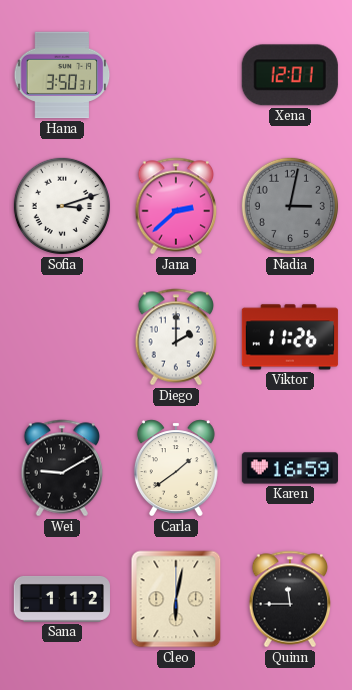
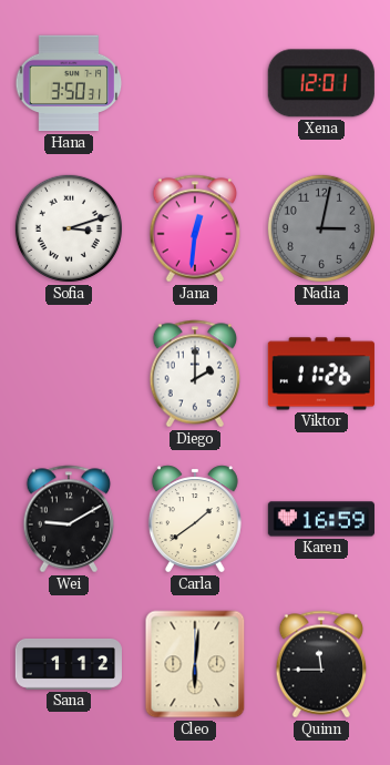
Jana: 2:38 -> 12:31
Cleo: 6:02 -> 6:01
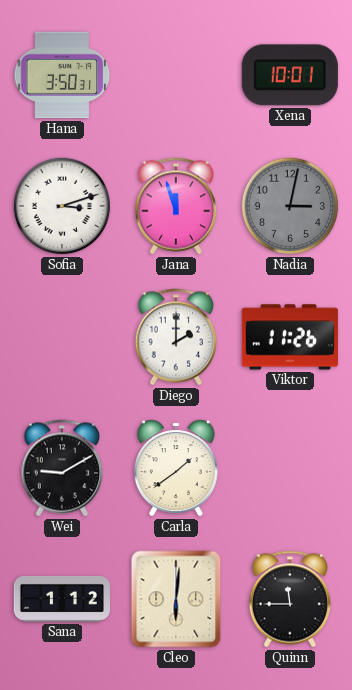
Xena: 12:01 -> 10:01
Jana: 12:31 -> 11:57
Karen: 16:59 -> none
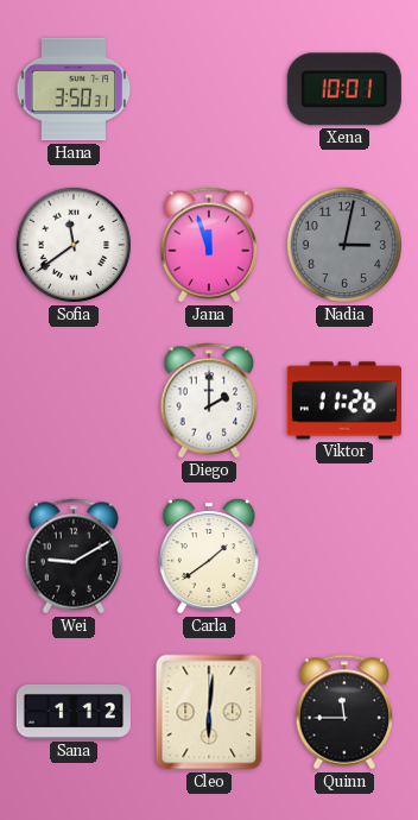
Sofia: 3:12 -> 11:39
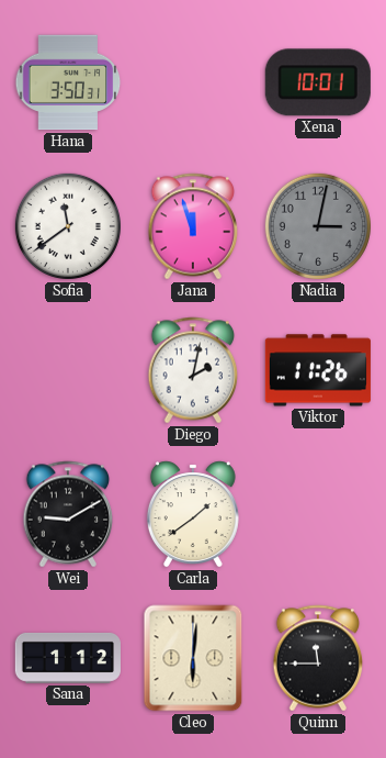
Diego: 2:00 -> 2:02
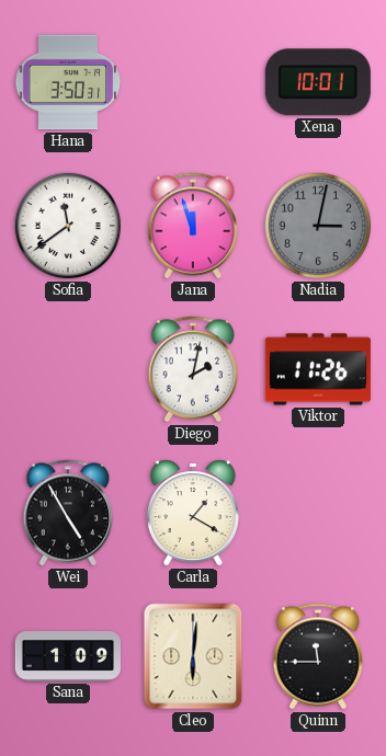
Wei: 9:10 -> 4:55
Carla: 1:39 -> 1:20
Sana: 1:12 -> 1:09
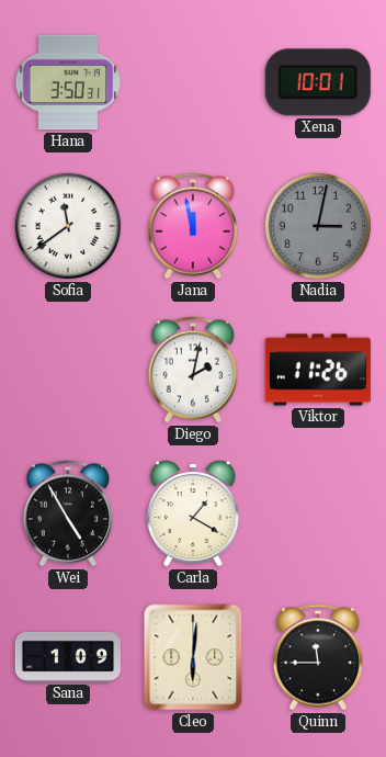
Jana: 11:57 -> 11:58
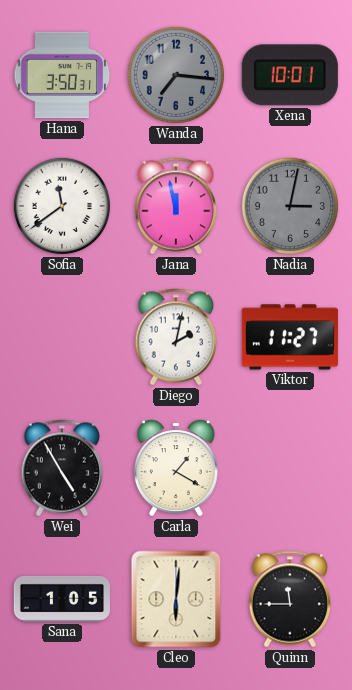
Wanda: none -> 7:16
Viktor: 11:26 -> 11:27
Sana: 1:09 -> 1:05
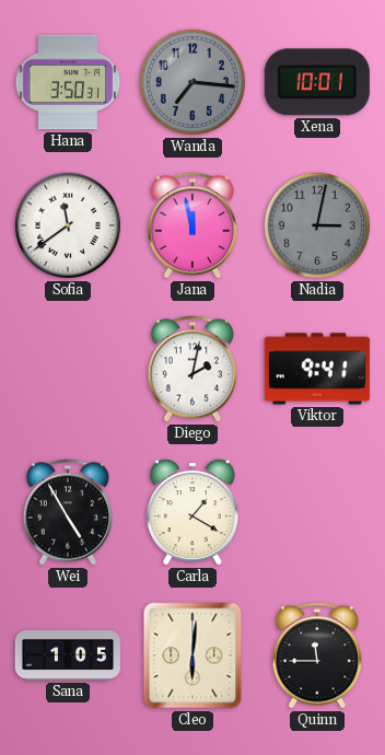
Viktor: 11:27 -> 9:41
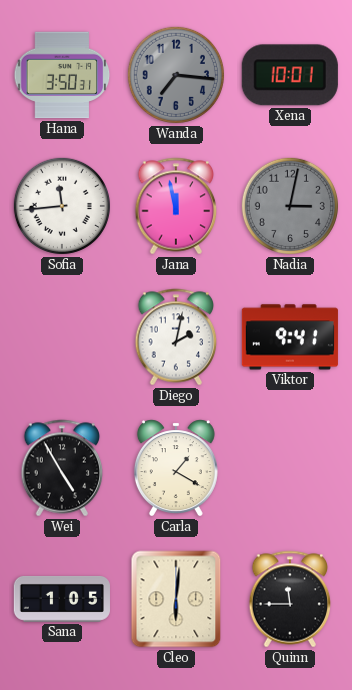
Sofia: 11:39 -> 11:44
